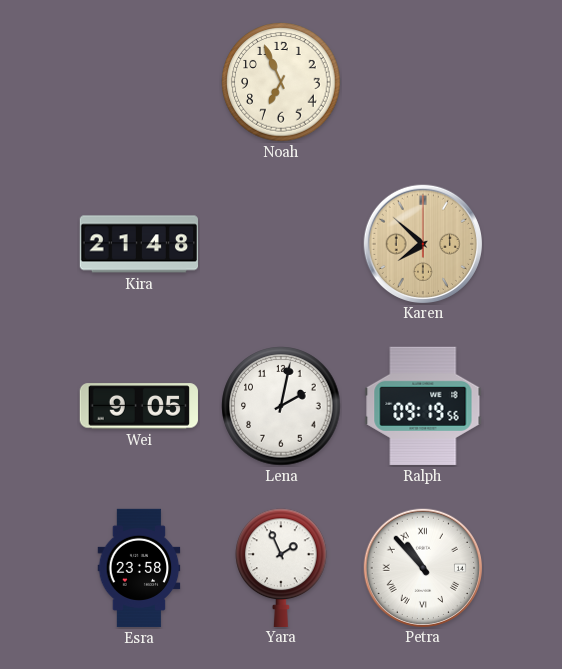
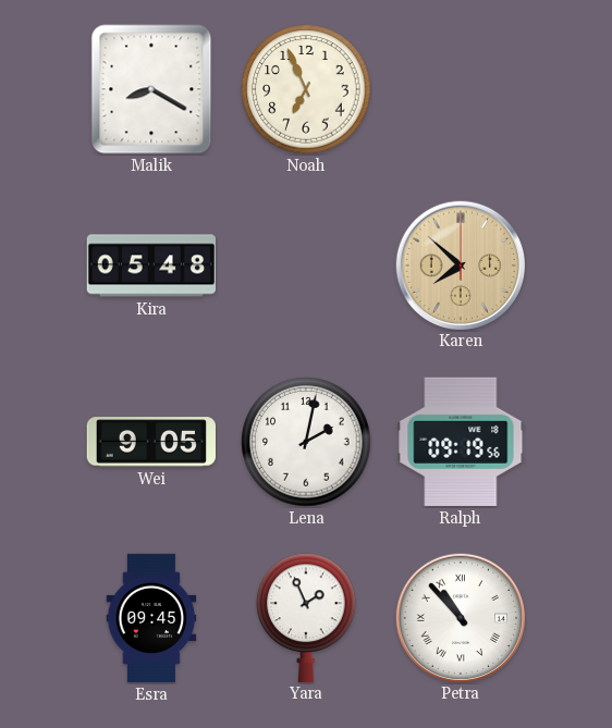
Malik: none -> 8:20
Kira: 21:48 -> 05:48
Esra: 23:58 -> 09:45
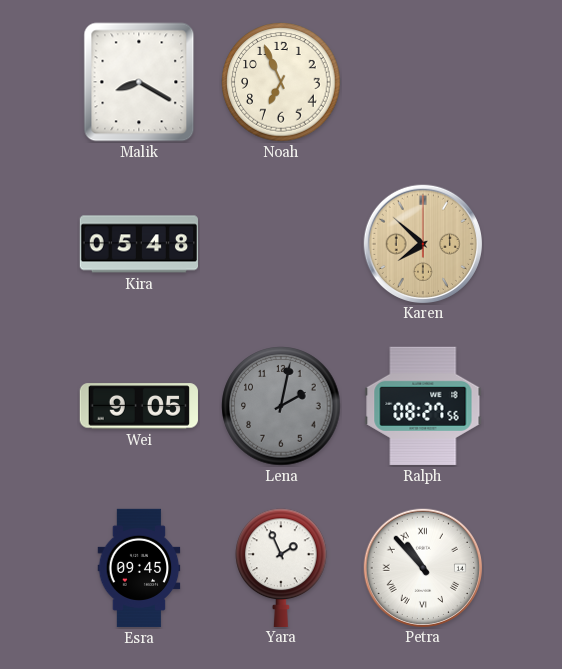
Lena dial: white -> grey
Ralph: 09:19 -> 08:27
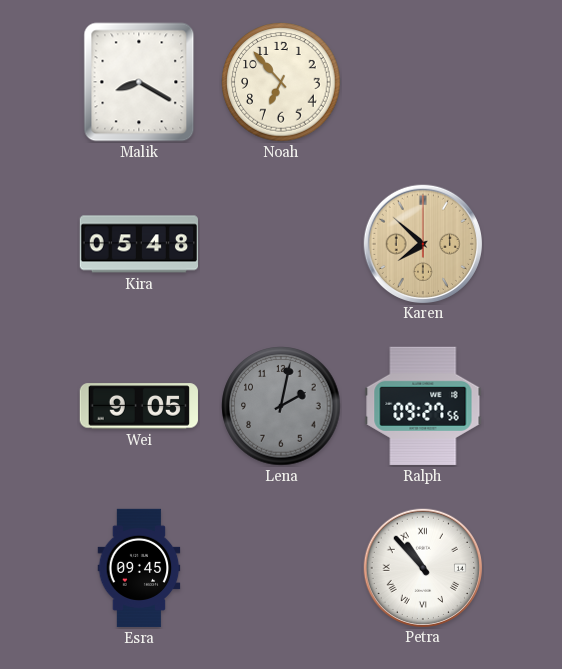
Noah: 6:56 -> 6:53
Ralph: 08:27 -> 09:27
Yara: 1:56 -> none
